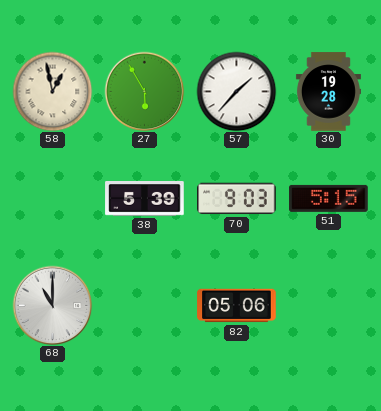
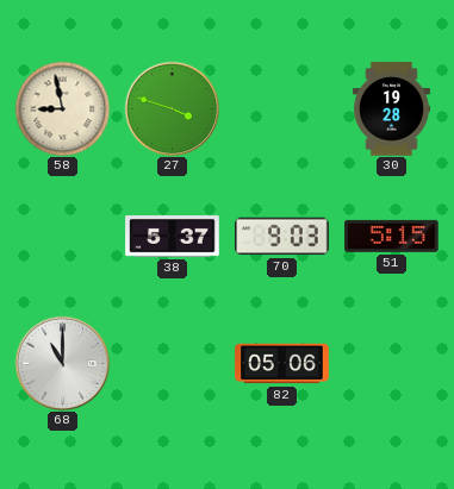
58: 12:58 -> 8:58
27: 5:55 -> 3:48
57: 1:37 -> none
38: 5:39 -> 5:37
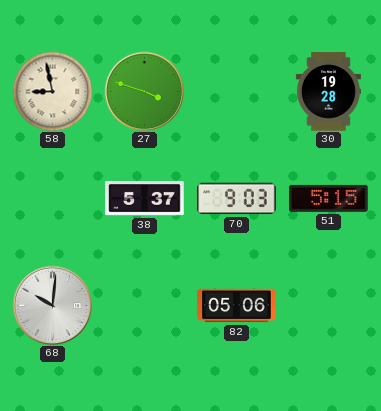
68: 11:00 -> 10:01
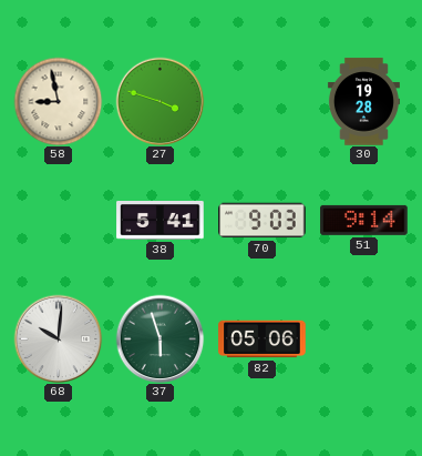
38: 5:37 -> 5:41
51: 5:15 -> 9:14
37: none -> 5:57
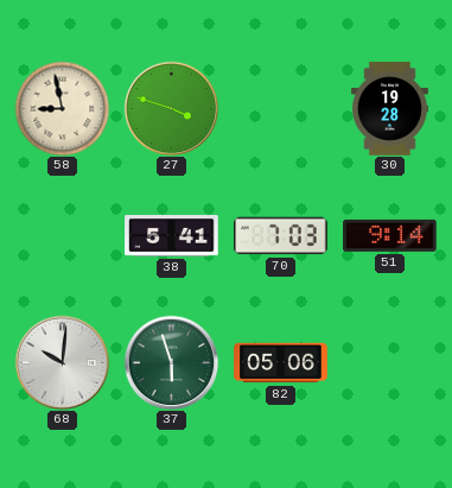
70: 9:03 -> 7:03
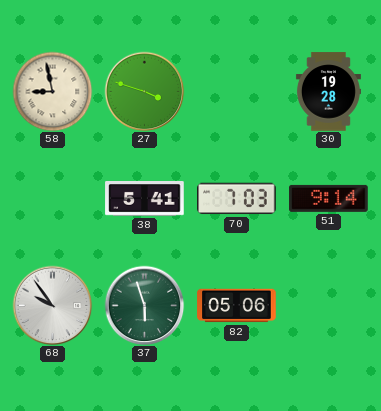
68: 10:01 -> 9:54
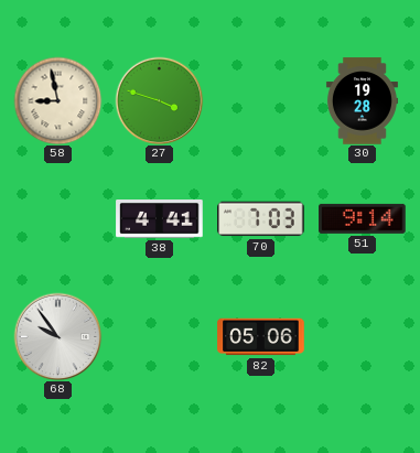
38: 5:41 -> 4:41
37: 5:57 -> none
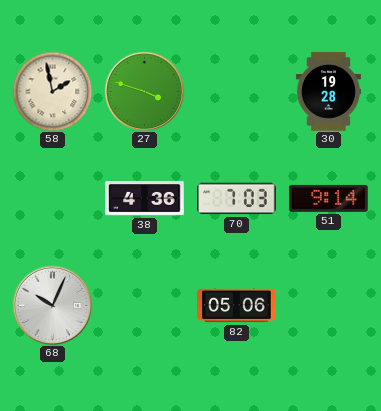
58: 8:58 -> 1:58
38: 4:41 -> 4:36
68: 9:54 -> 10:04
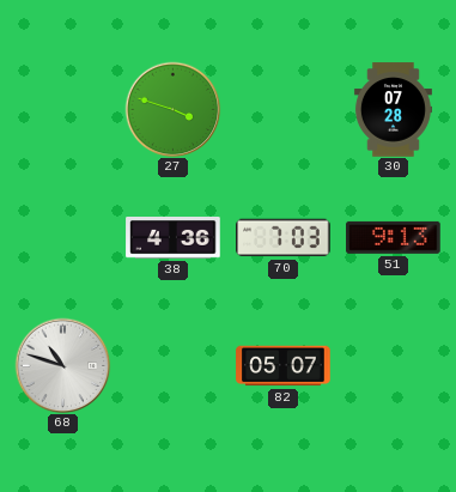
58: 1:58 -> none
30: 19:28 -> 07:28
51: 9:14 -> 9:13
68: 10:04 -> 10:48
82: 05:06 -> 05:07
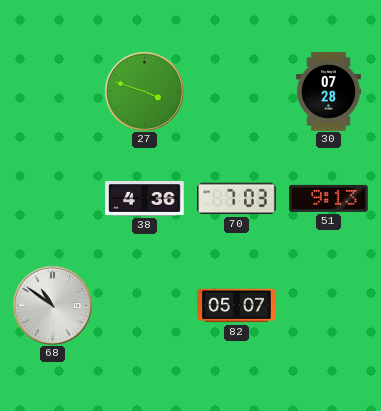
68: 10:48 -> 10:51
